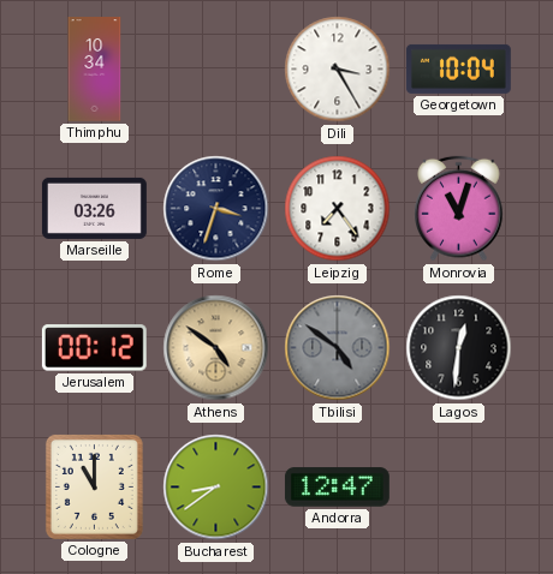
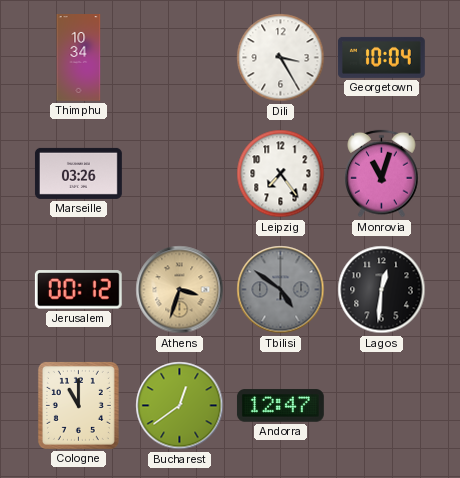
Rome: 3:33 -> none
Athens: 4:51 -> 3:33
Bucharest: 8:39 -> 12:39
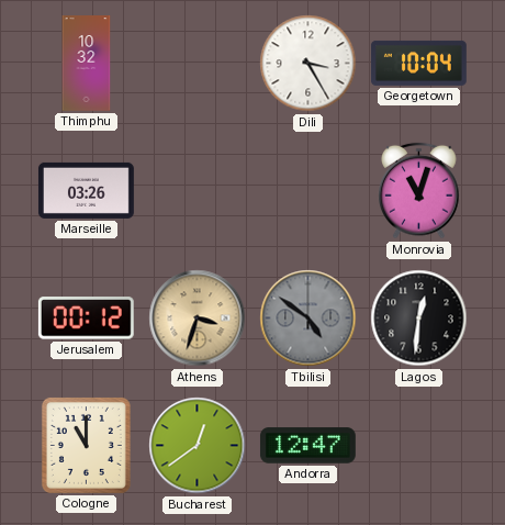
Thimphu: 10:34 -> 10:32
Leipzig: 7:24 -> none
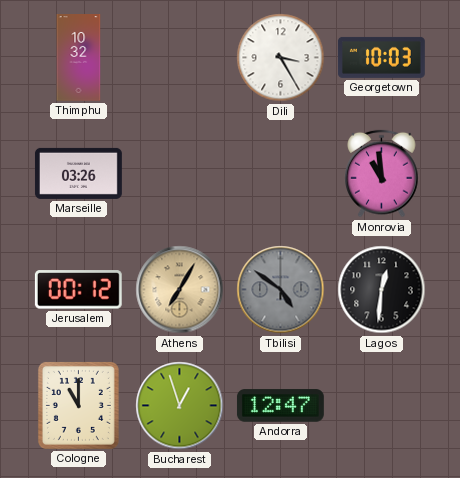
Georgetown: 10:04 -> 10:03
Monrovia: 11:03 -> 10:59
Athens: 3:33 -> 7:05
Bucharest: 12:39 -> 12:57
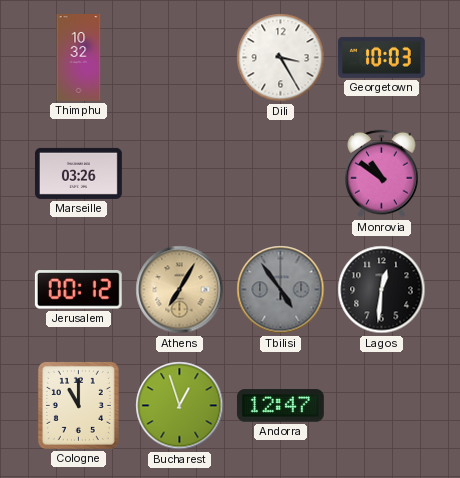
Monrovia: 10:59 -> 10:51
Tbilisi: 4:51 -> 4:54
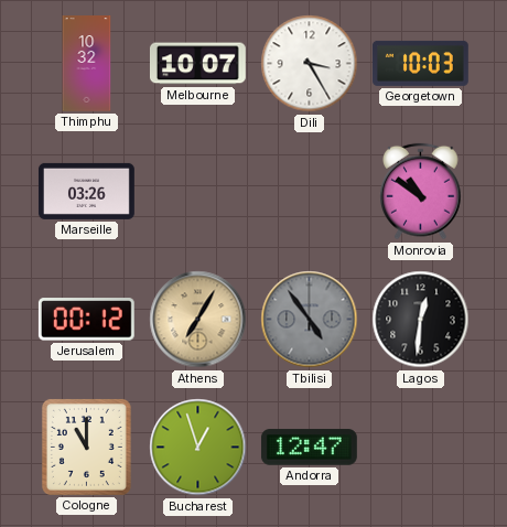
Melbourne: none -> 10:07
